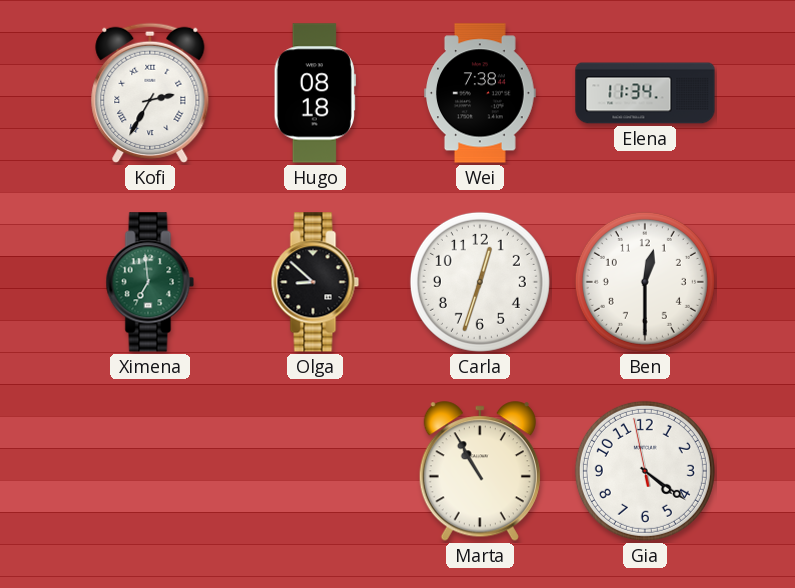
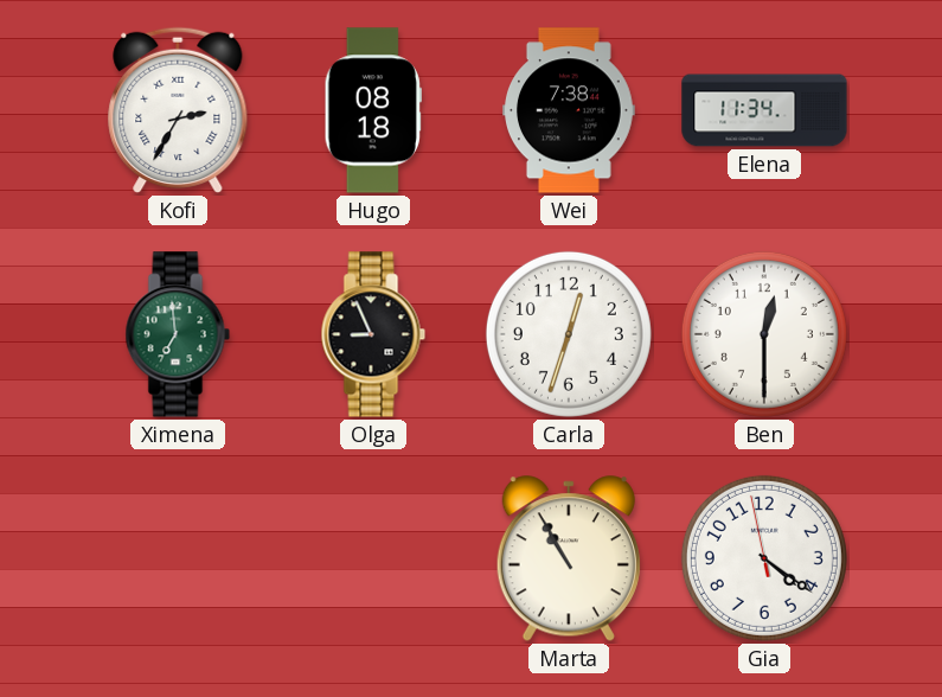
Olga: 8:52 -> 8:56
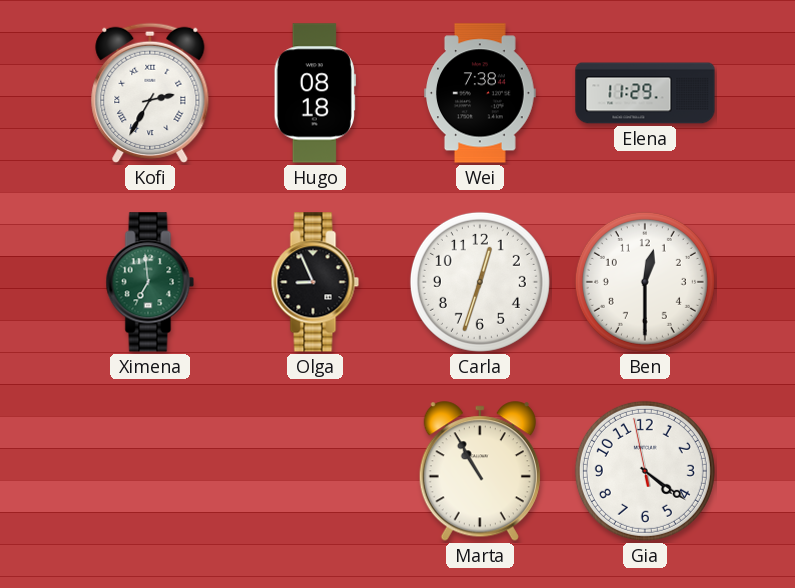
Elena: 11:34 -> 11:29
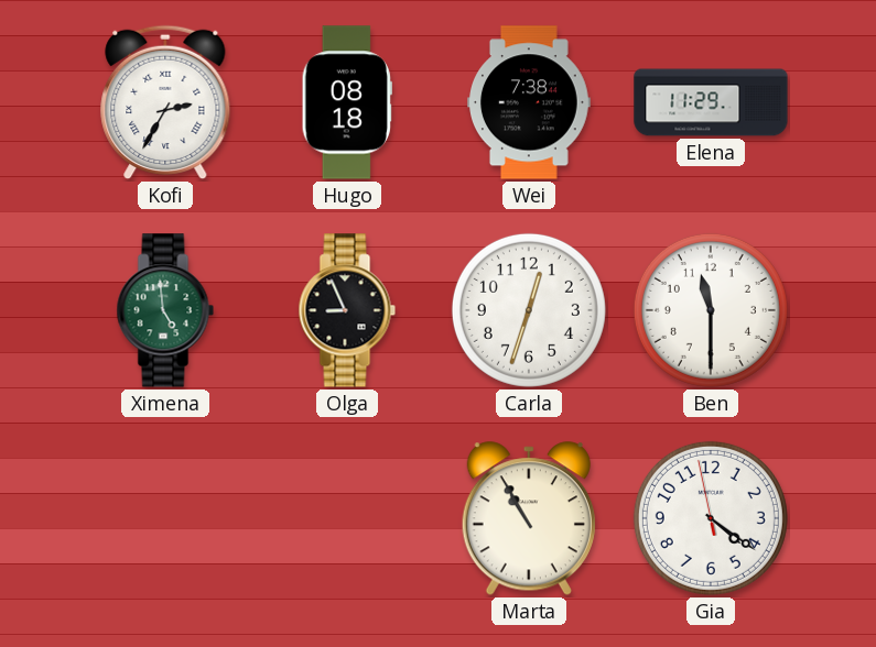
Ximena: 6:59 -> 4:59
Ben: 12:30 -> 11:30
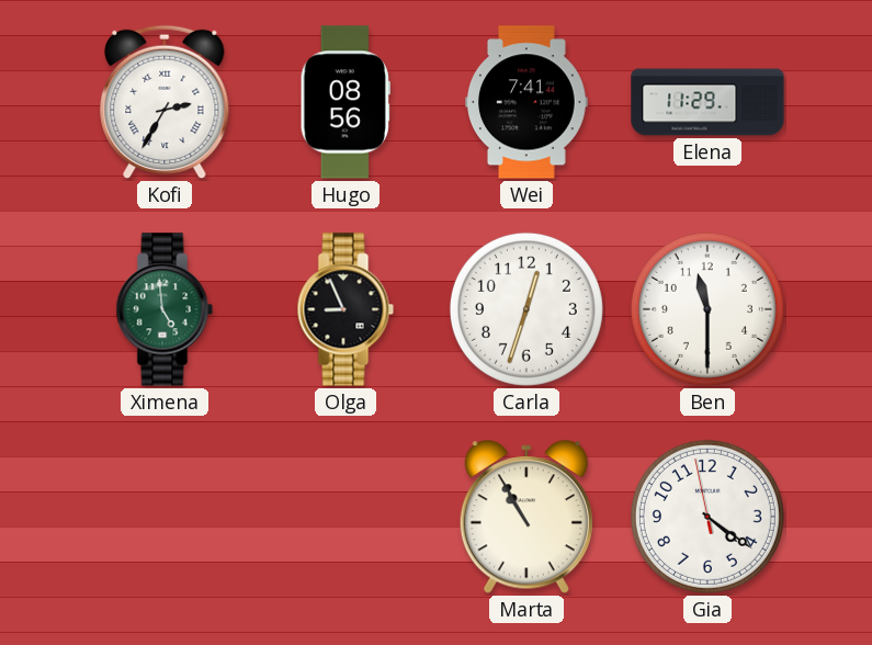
Hugo: 08:18 -> 08:56
Wei: 7:38 -> 7:41
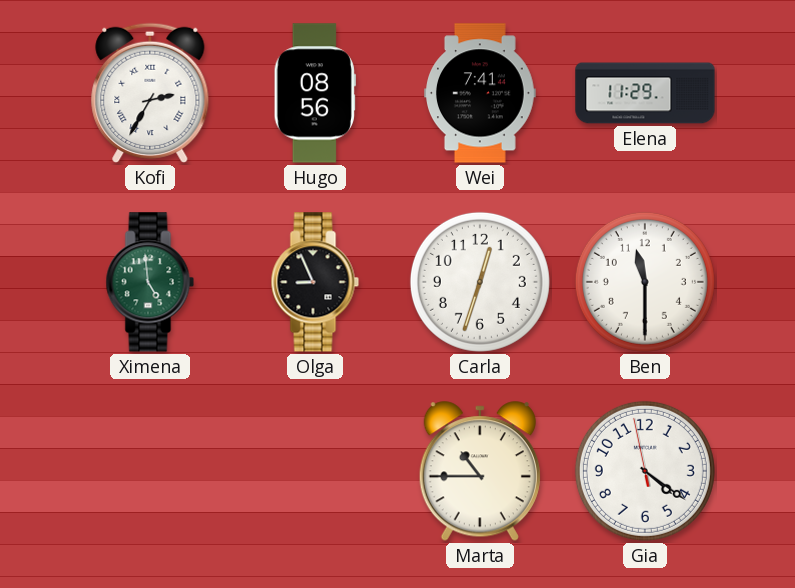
Marta: 10:55 -> 10:45
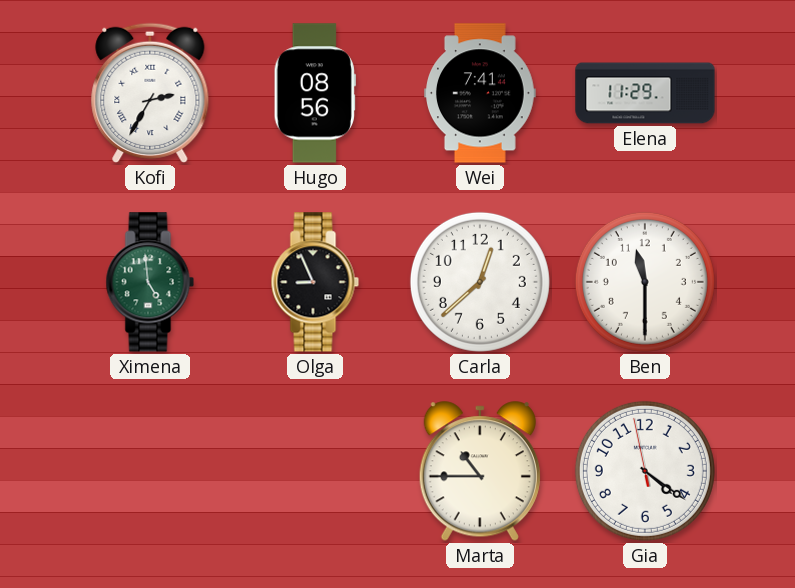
Carla: 12:33 -> 12:38
